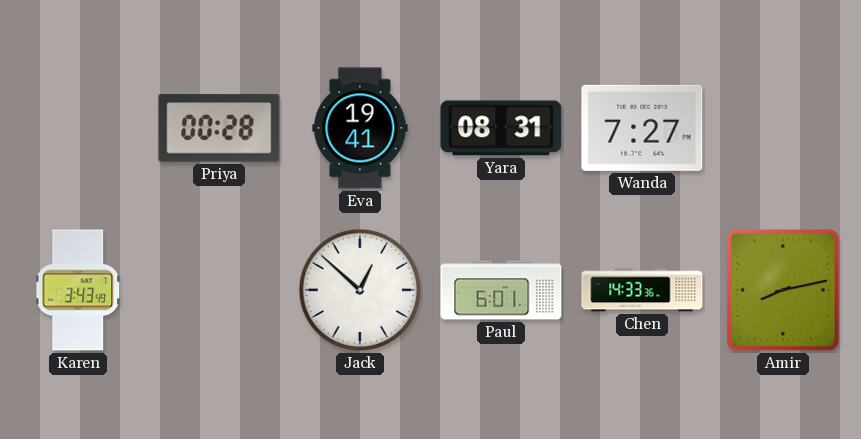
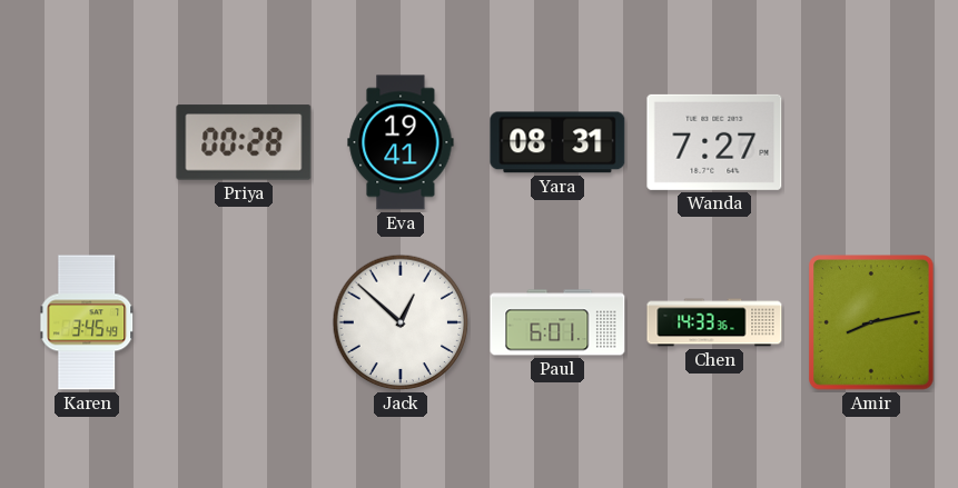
Karen: 3:43 -> 3:45
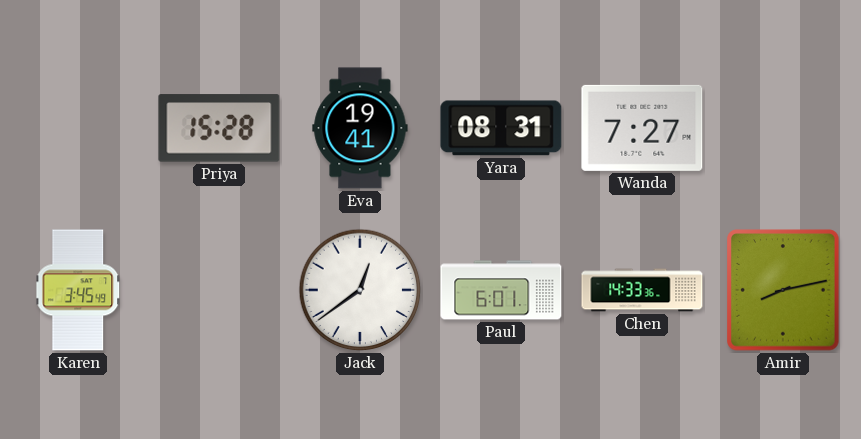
Priya: 00:28 -> 15:28
Jack: 12:52 -> 12:39
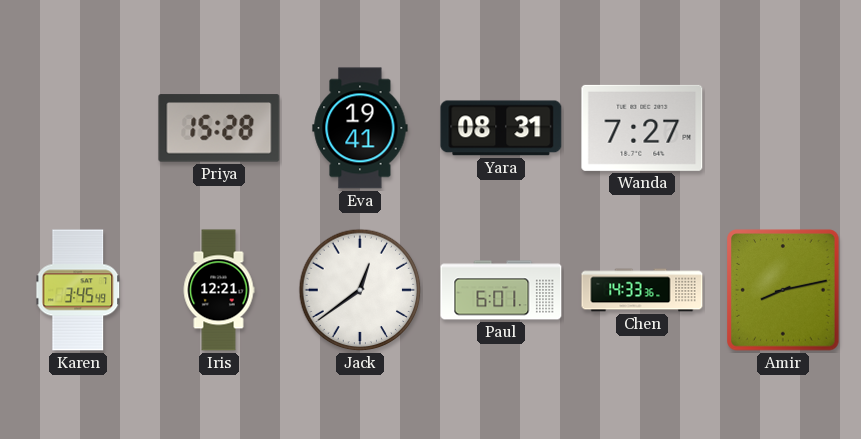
Iris: none -> 12:21
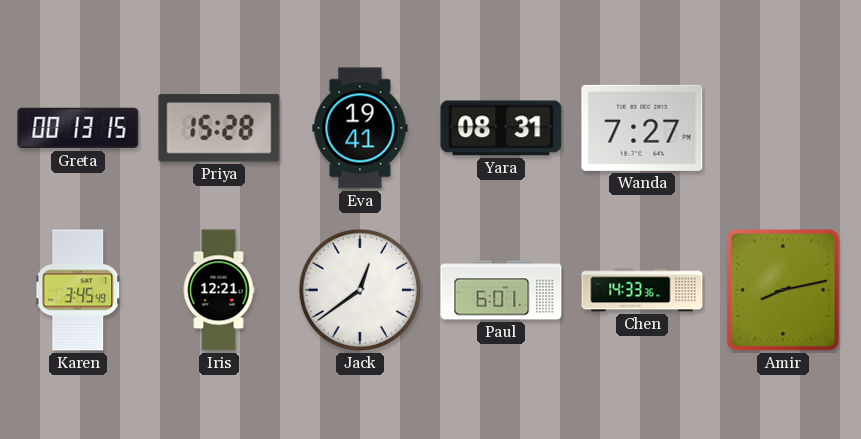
Greta: none -> 00:13
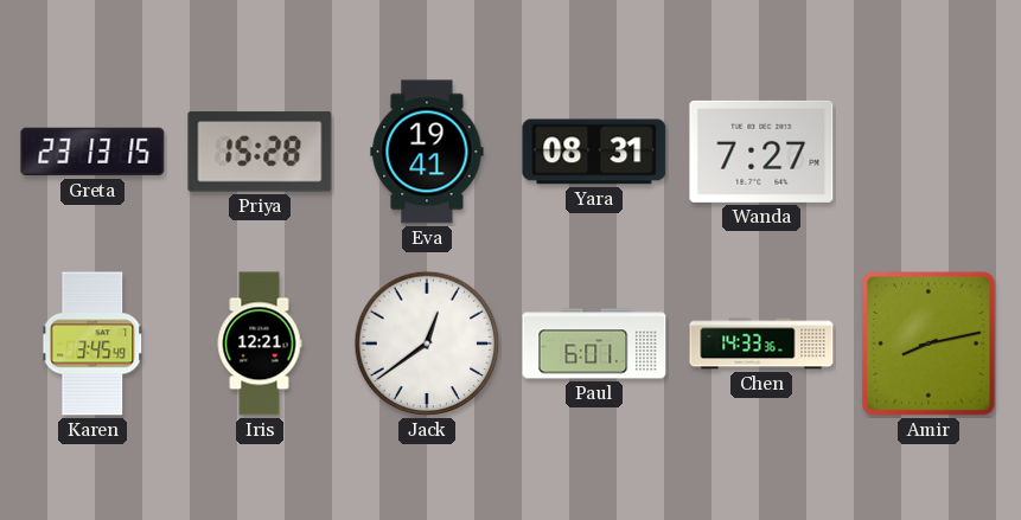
Greta: 00:13 -> 23:13
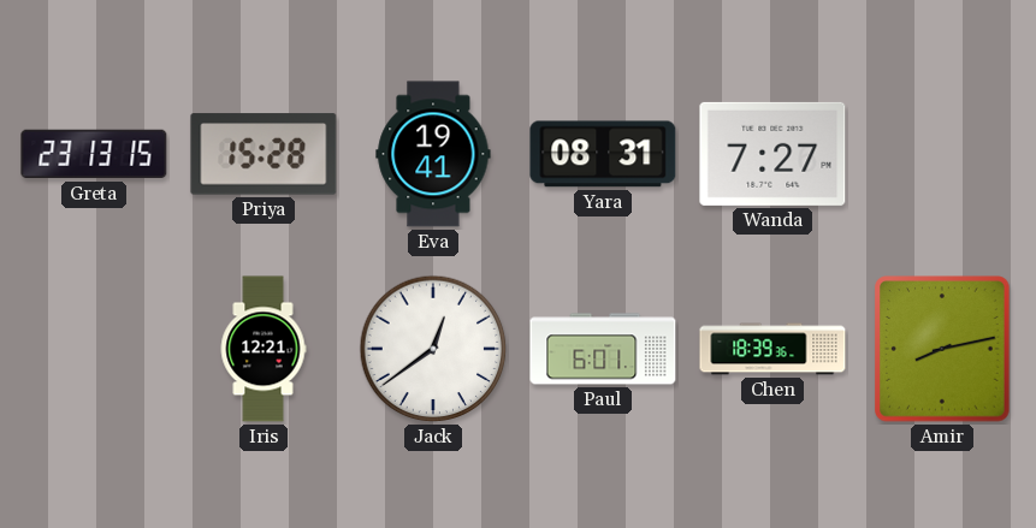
Karen: 3:45 -> none
Chen: 14:33 -> 18:39
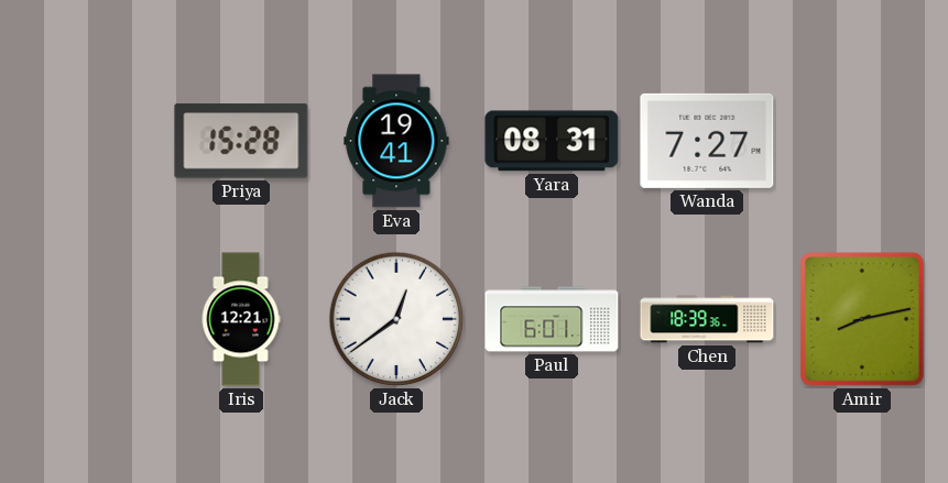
Greta: 23:13 -> none
